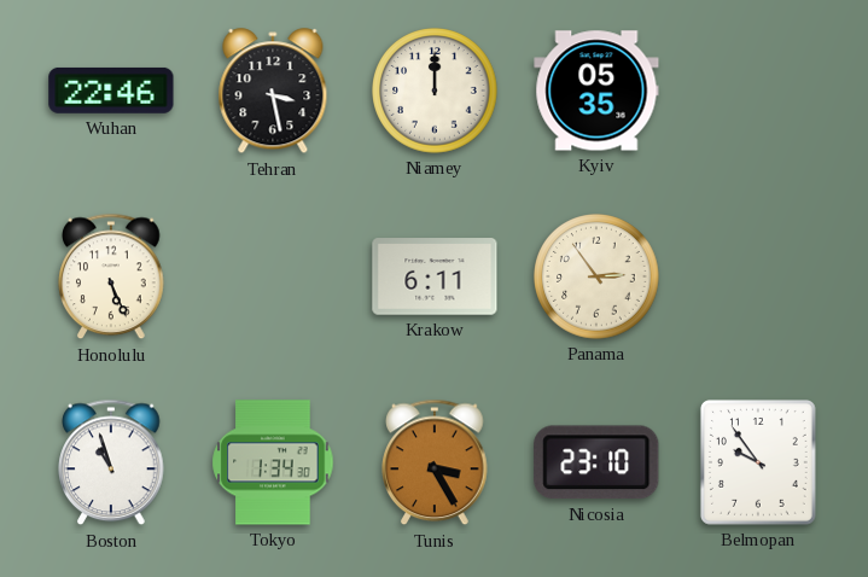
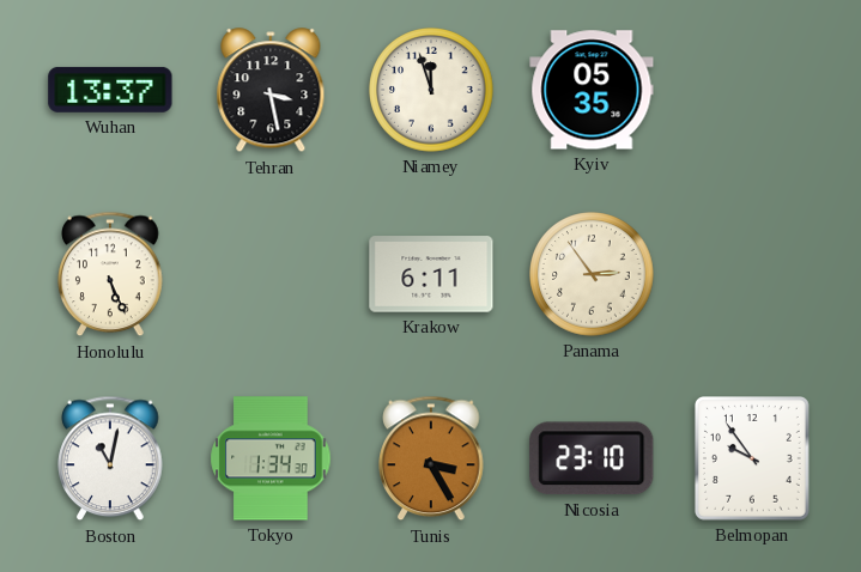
Wuhan: 22:46 -> 13:37
Niamey: 12:00 -> 11:57
Boston: 10:57 -> 11:02
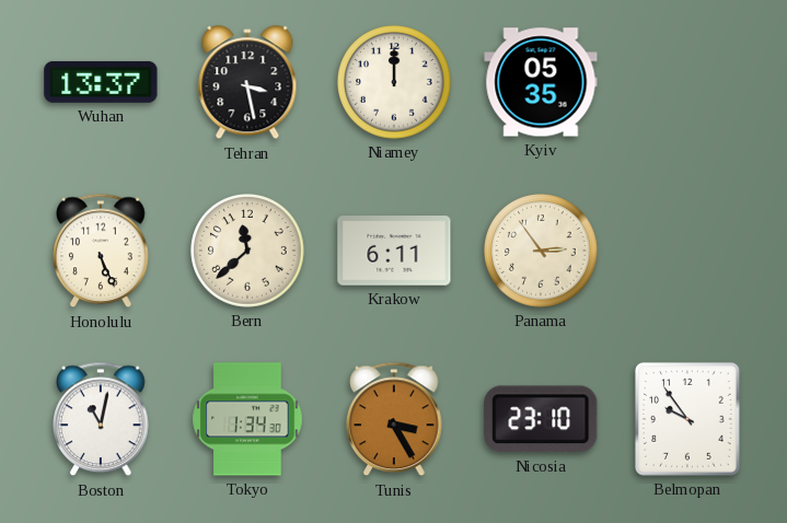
Niamey: 11:57 -> 12:00
Bern: none -> 11:38
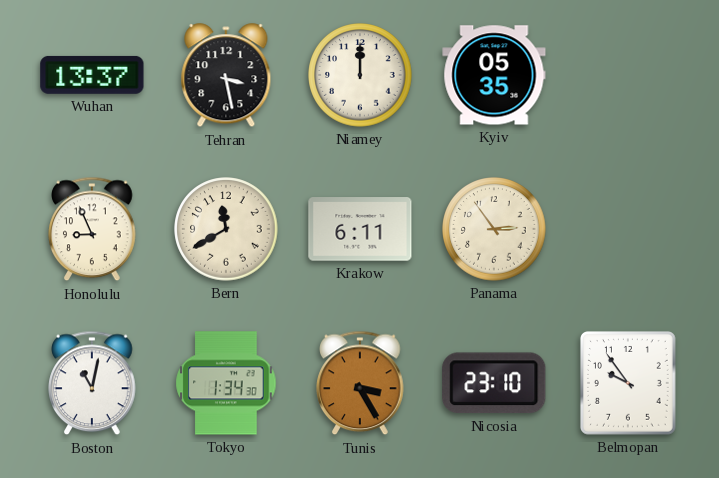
Honolulu: 5:26 -> 8:56
Bern: 11:38 -> 11:40
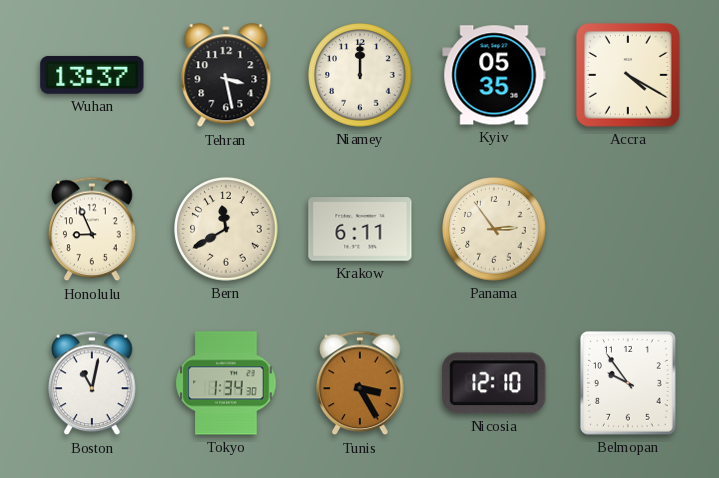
Accra: none -> 4:20
Nicosia: 23:10 -> 12:10
